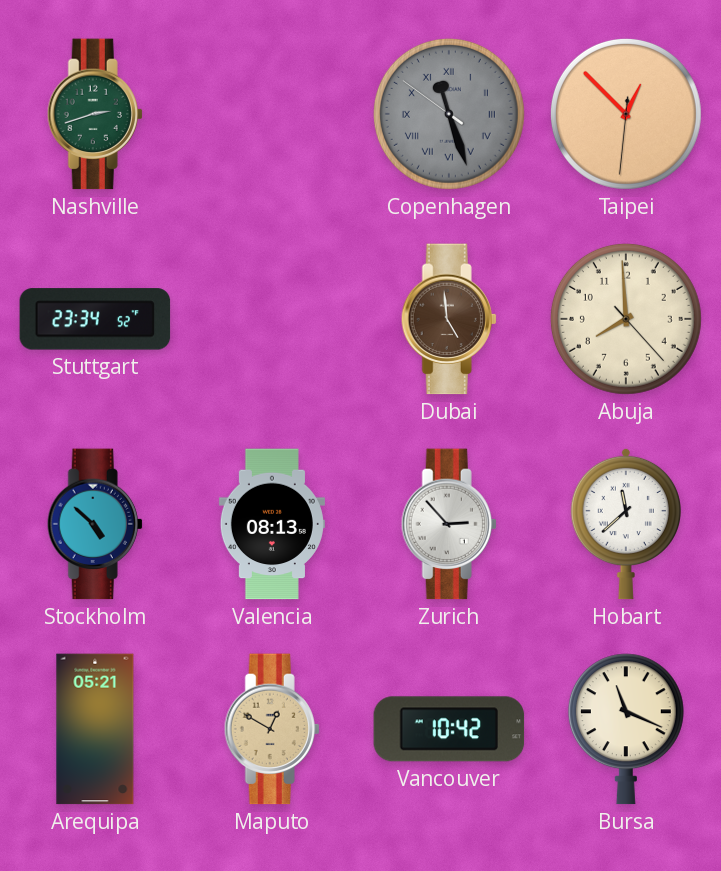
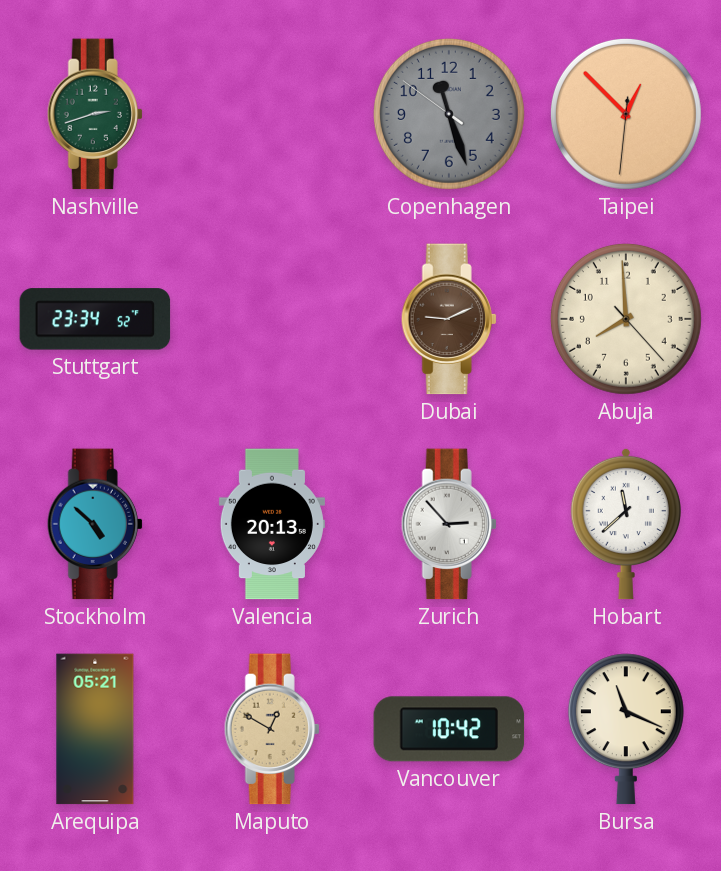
Copenhagen numerals: Roman -> Arabic
Dubai: 4:59 -> 9:11
Valencia: 08:13 -> 20:13
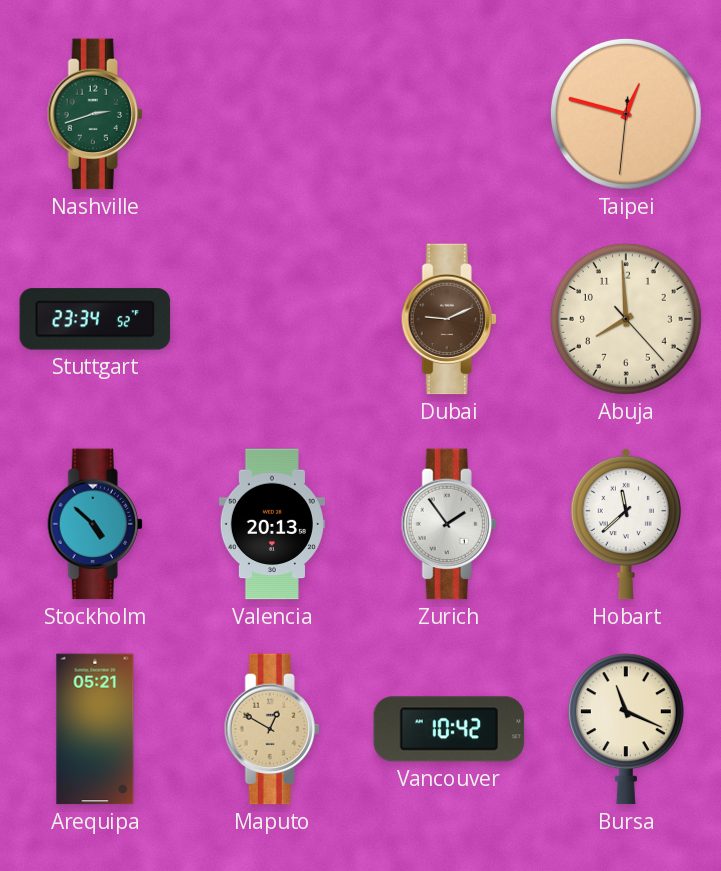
Copenhagen: 11:26 -> none
Taipei: 12:52 -> 12:47
Zurich: 2:53 -> 1:54
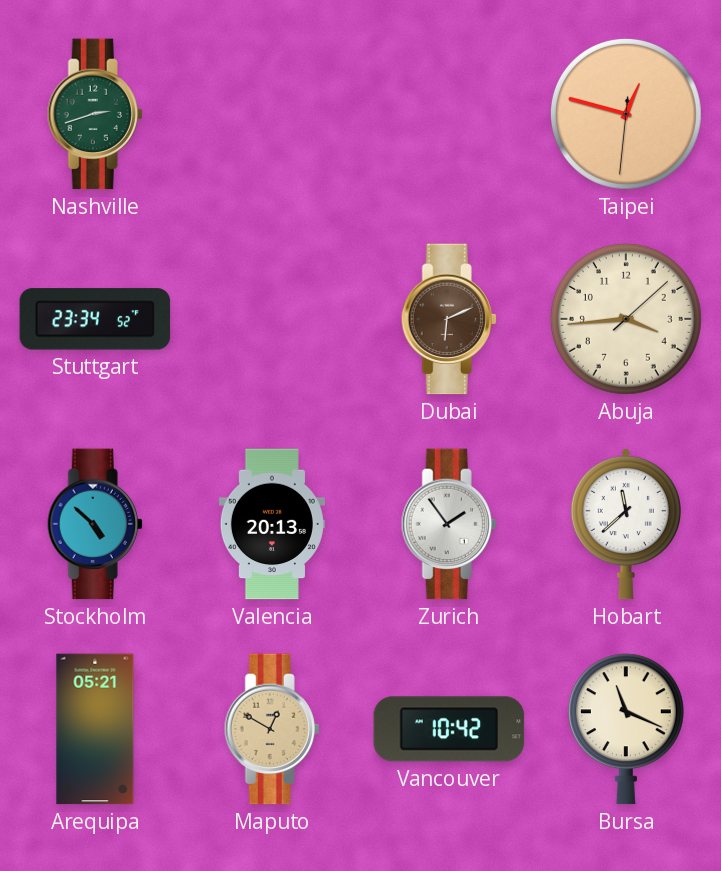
Dubai: 9:11 -> 6:11
Abuja: 7:59 -> 3:44
